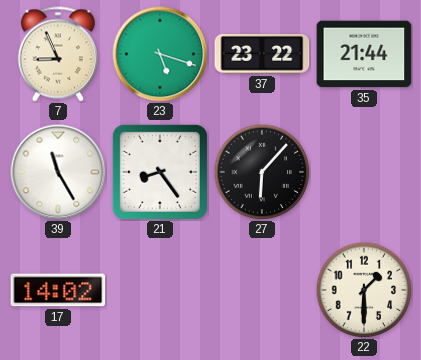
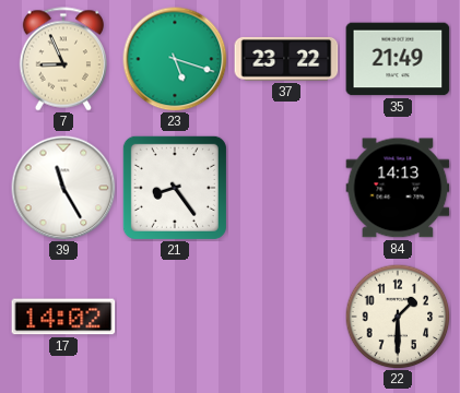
35: 21:44 -> 21:49
27: 6:07 -> none
84: none -> 14:13
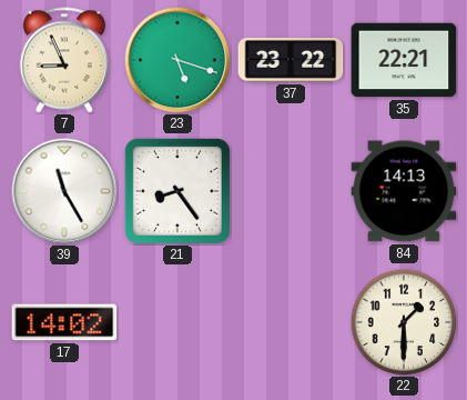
35: 21:49 -> 22:21
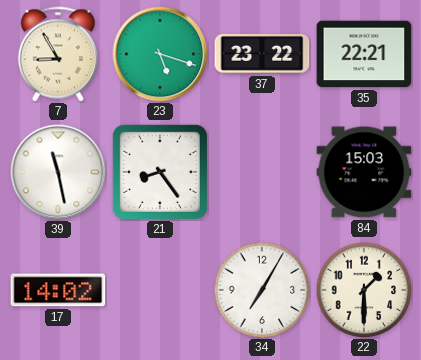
7: 8:56 -> 8:55
39: 11:25 -> 11:28
84: 14:13 -> 15:03
34: none -> 7:05
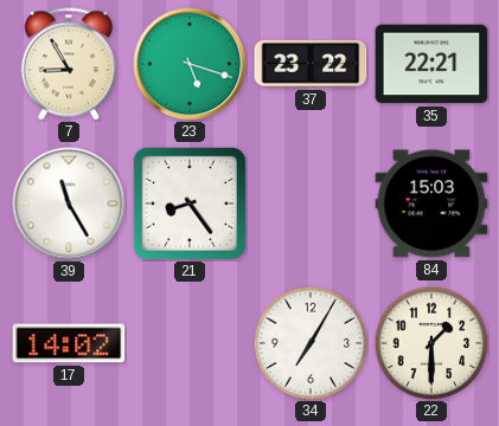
39: 11:28 -> 11:25
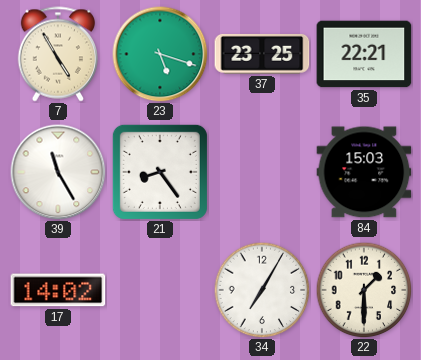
7: 8:55 -> 4:55
37: 23:22 -> 23:25
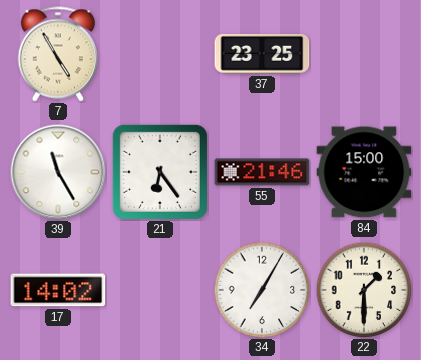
23: 5:18 -> none
35: 22:21 -> none
21: 8:24 -> 6:24
55: none -> 21:46
84: 15:03 -> 15:00
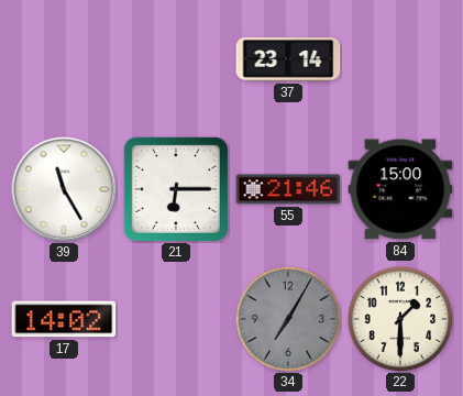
7: 4:55 -> none
37: 23:25 -> 23:14
21: 6:24 -> 6:15
34 dial: white -> grey
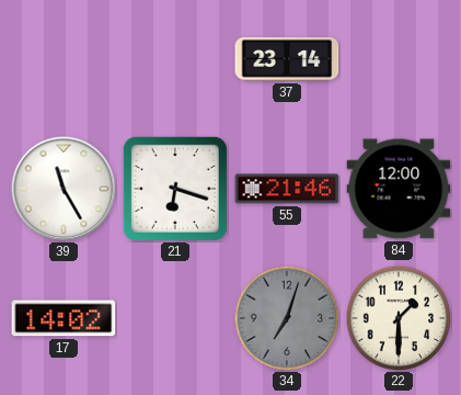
21: 6:15 -> 6:18
84: 15:00 -> 12:00
34: 7:05 -> 7:03
